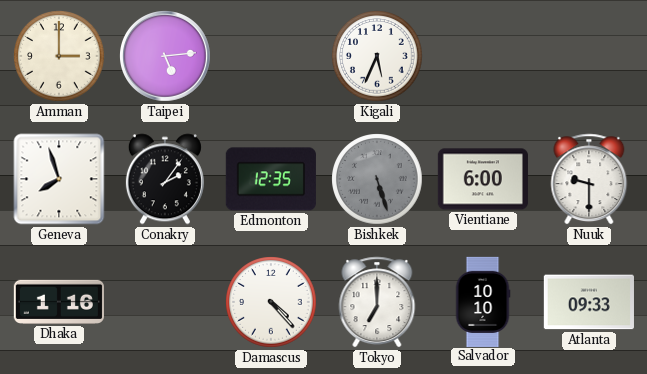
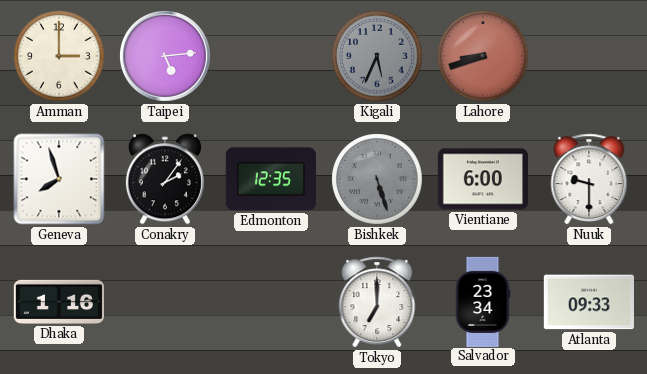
Kigali dial: white -> grey
Lahore: none -> 8:42
Damascus: 4:23 -> none
Salvador: 10:10 -> 23:34
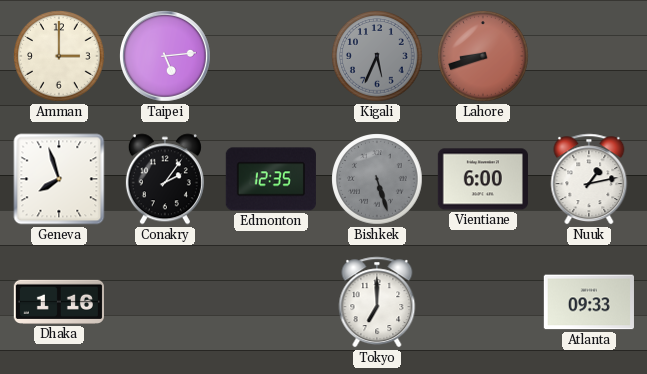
Nuuk: 9:30 -> 1:13
Salvador: 23:34 -> none
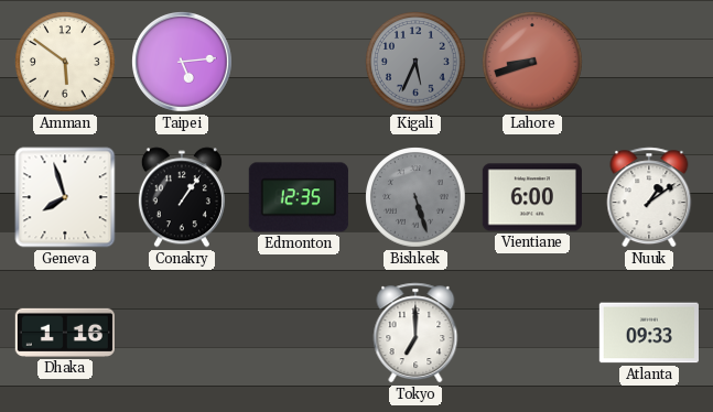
Amman: 3:00 -> 5:51
Conakry: 2:06 -> 1:06
Nuuk: 1:13 -> 1:09
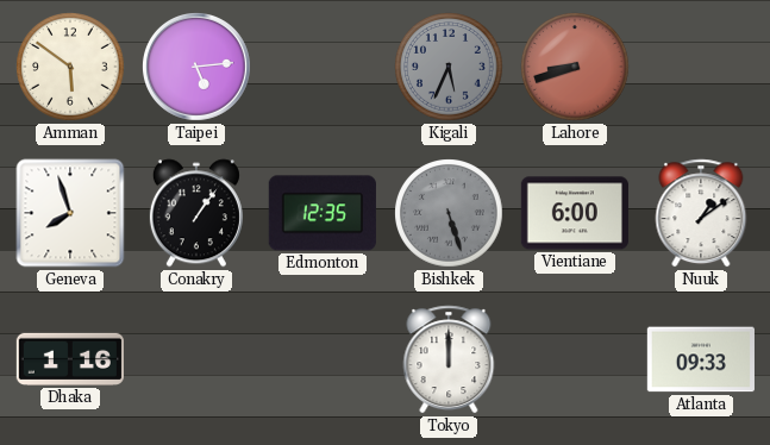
Tokyo: 7:00 -> 12:00
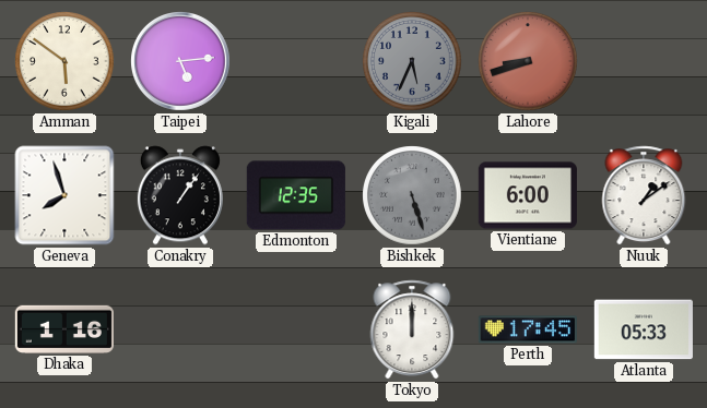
Perth: none -> 17:45
Atlanta: 09:33 -> 05:33
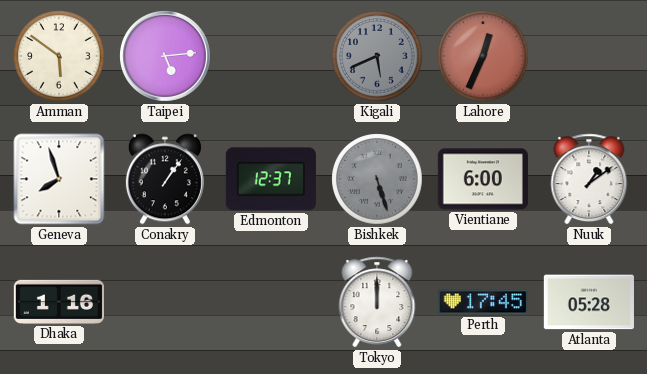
Kigali: 5:34 -> 5:41
Lahore: 8:42 -> 12:34
Edmonton: 12:35 -> 12:37
Atlanta: 05:33 -> 05:28
